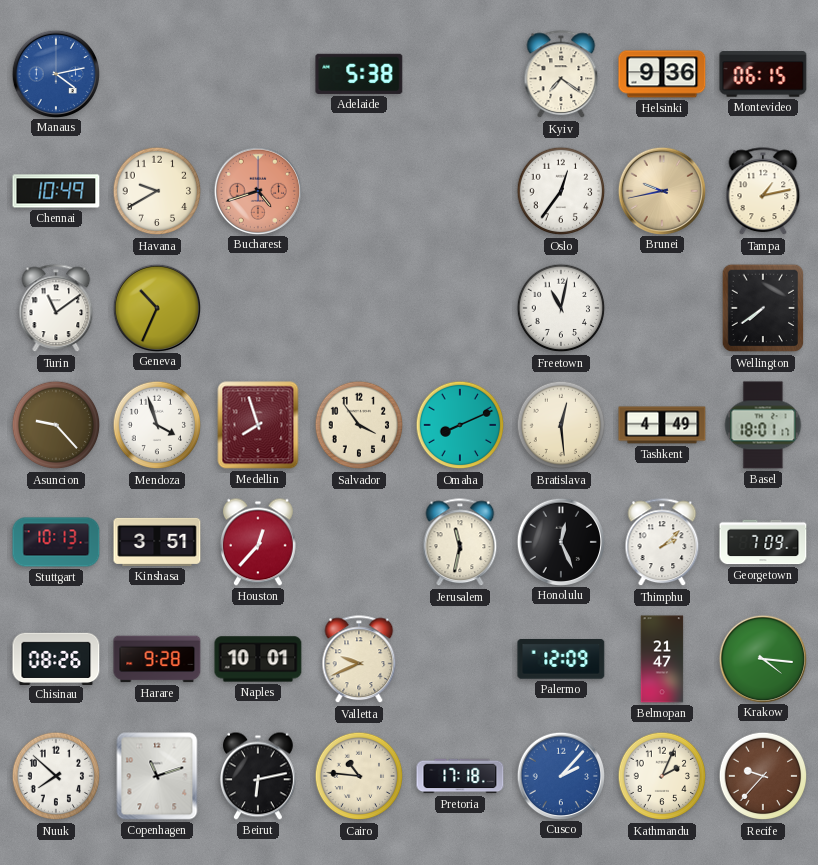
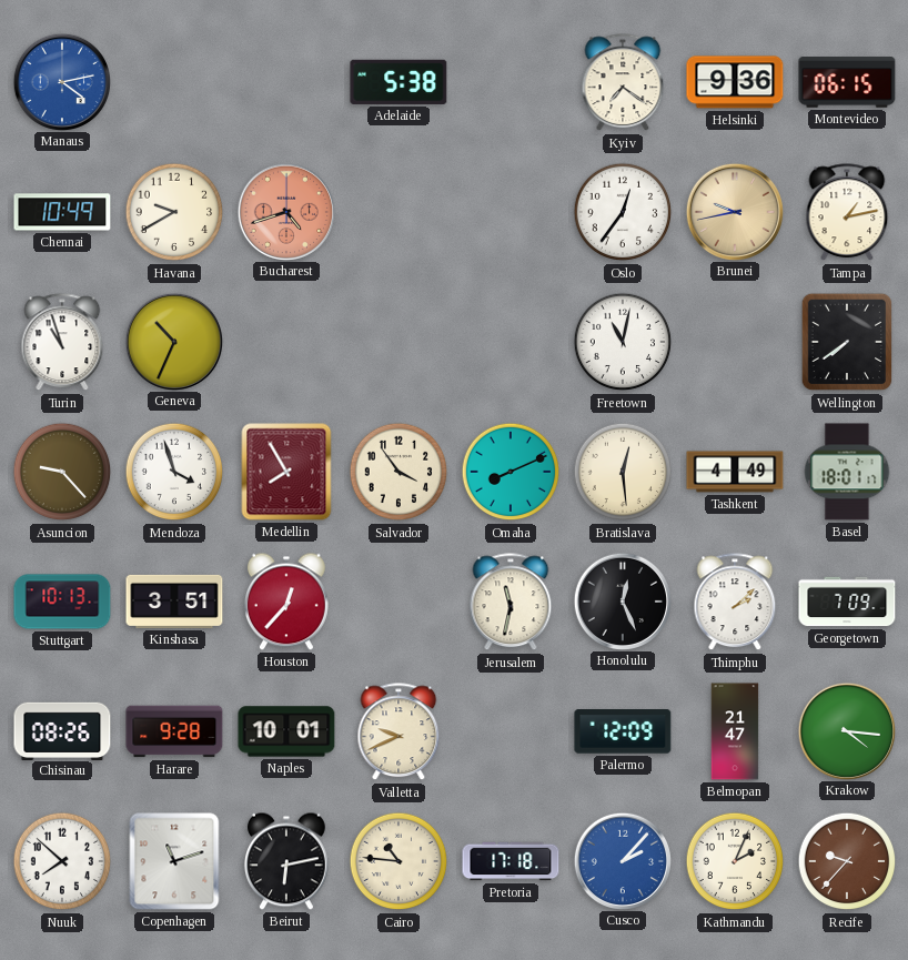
Turin: 11:09 -> 10:57
Medellin: 7:57 -> 7:55
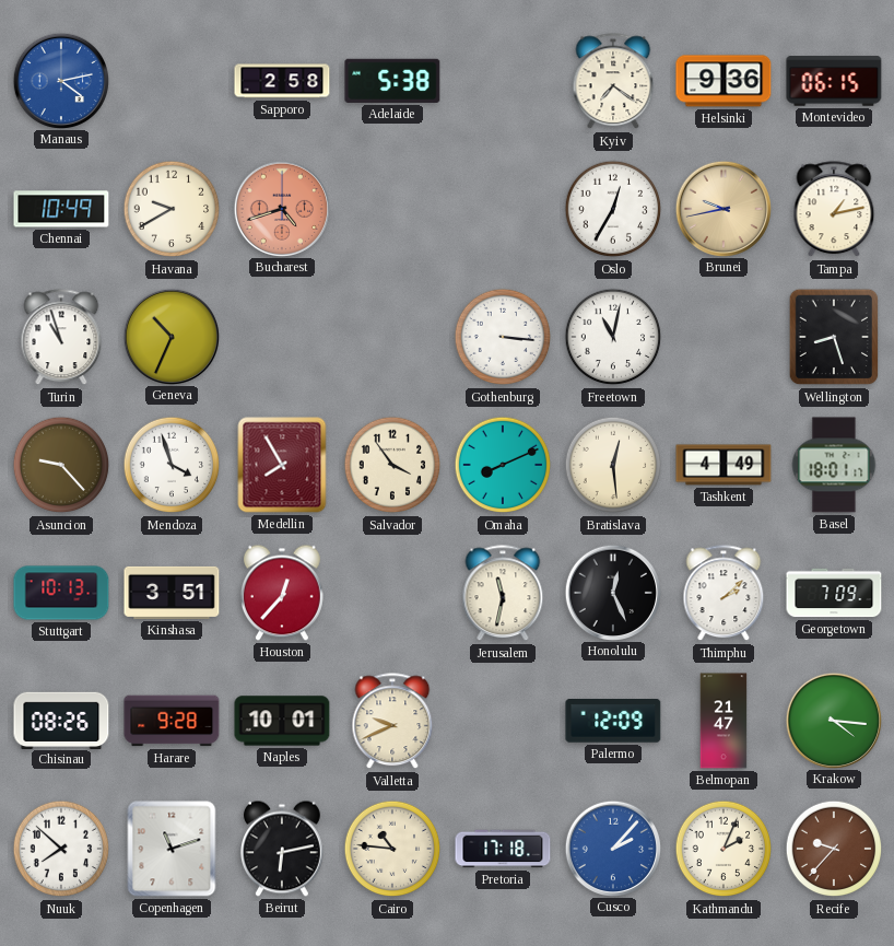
Sapporo: none -> 2:58
Oslo: 12:36 -> 12:35
Gothenburg: none -> 3:16
Wellington: 7:39 -> 8:27
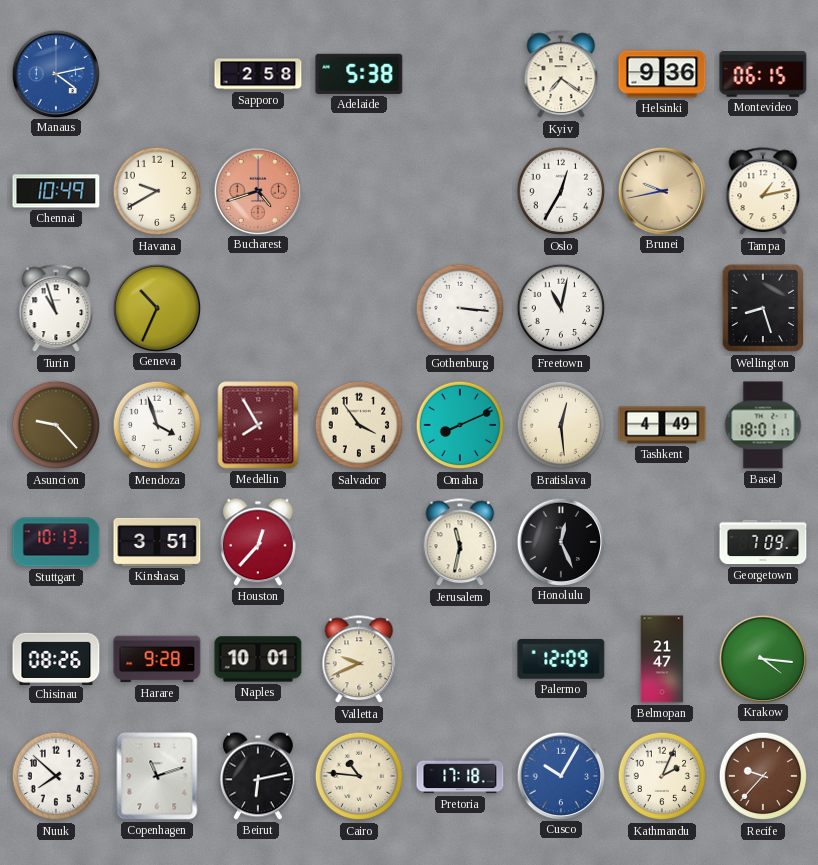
Thimphu: 2:08 -> none
Cusco: 2:07 -> 10:05
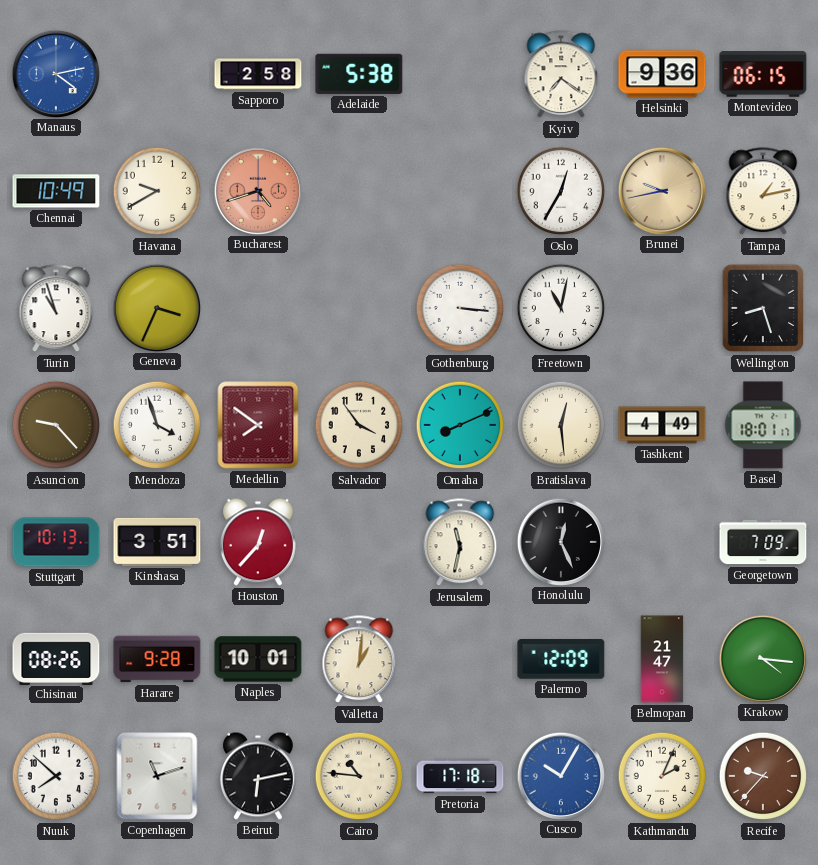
Geneva: 10:34 -> 3:34
Medellin: 7:55 -> 7:51
Valletta: 9:41 -> 1:01
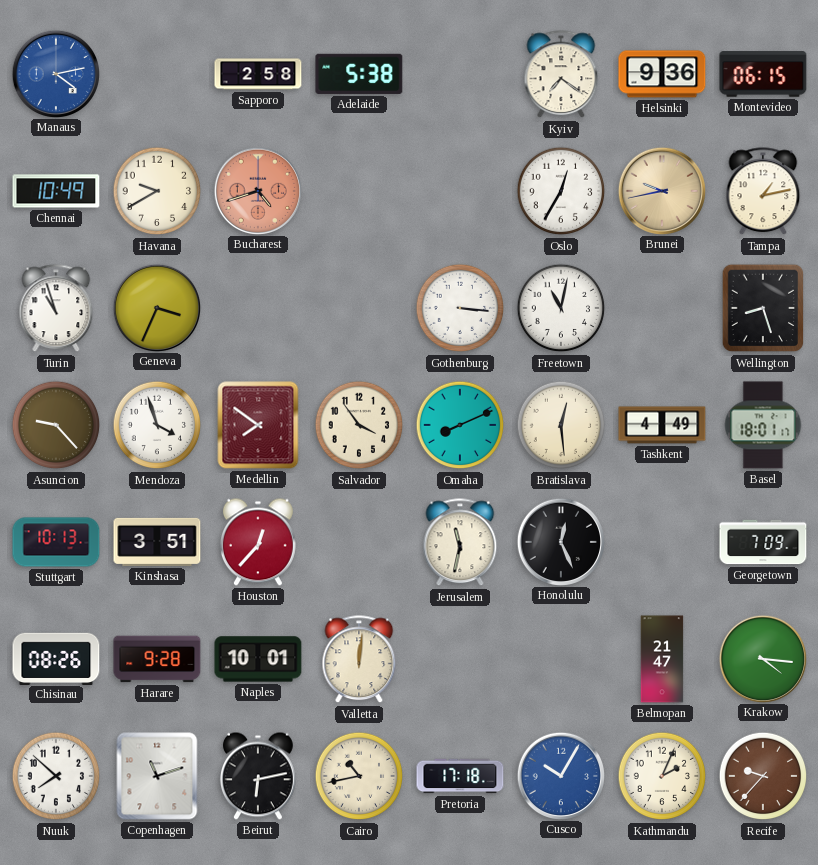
Valletta: 1:01 -> 12:01
Palermo: 12:09 -> none
Cairo: 10:46 -> 10:43
